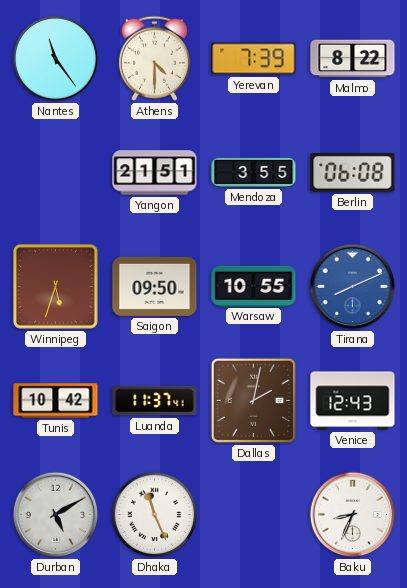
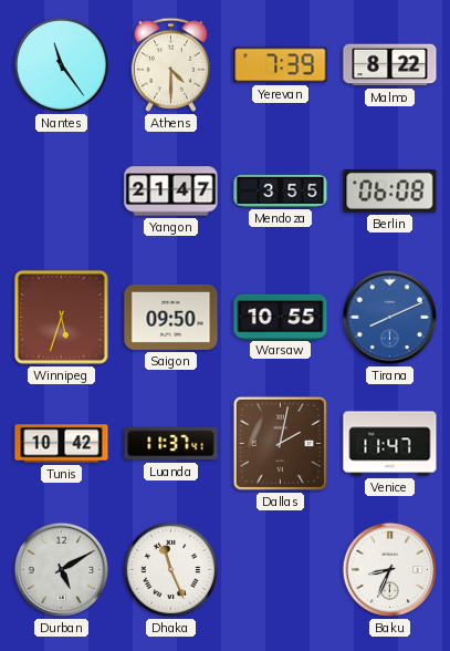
Yangon: 21:51 -> 21:47
Venice: 12:43 -> 11:47
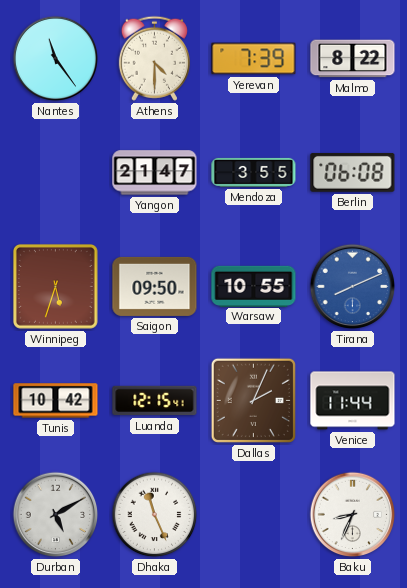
Luanda: 11:37 -> 12:15
Dallas: 2:02 -> 2:04
Venice: 11:47 -> 11:44
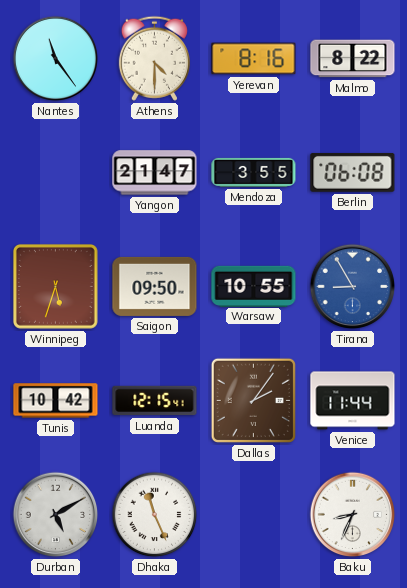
Yerevan: 7:39 -> 8:16
Tirana: 8:11 -> 8:55
Dallas: 2:04 -> 2:06
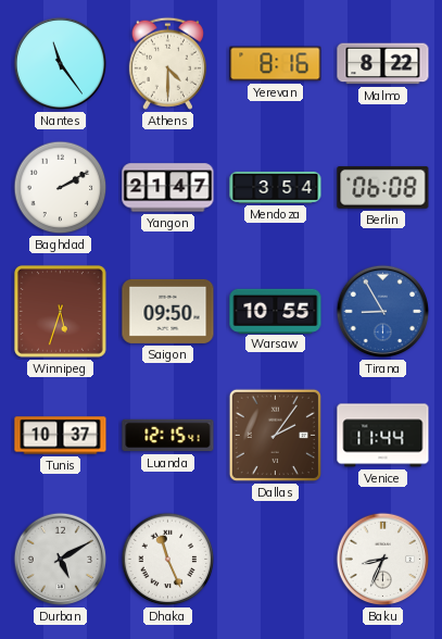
Baghdad: none -> 2:10
Mendoza: 3:55 -> 3:54
Tunis: 10:42 -> 10:37
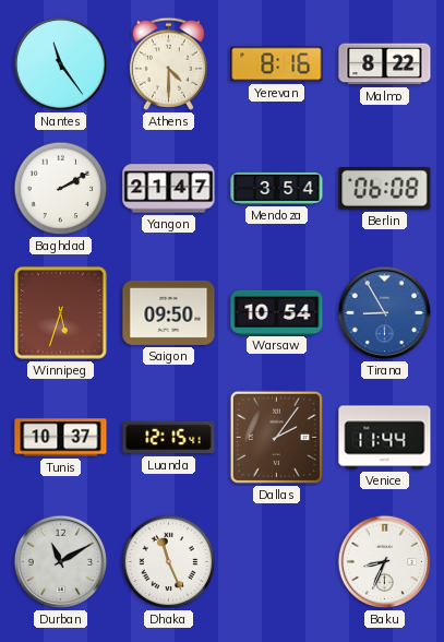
Warsaw: 10:55 -> 10:54
Durban: 5:10 -> 11:10
